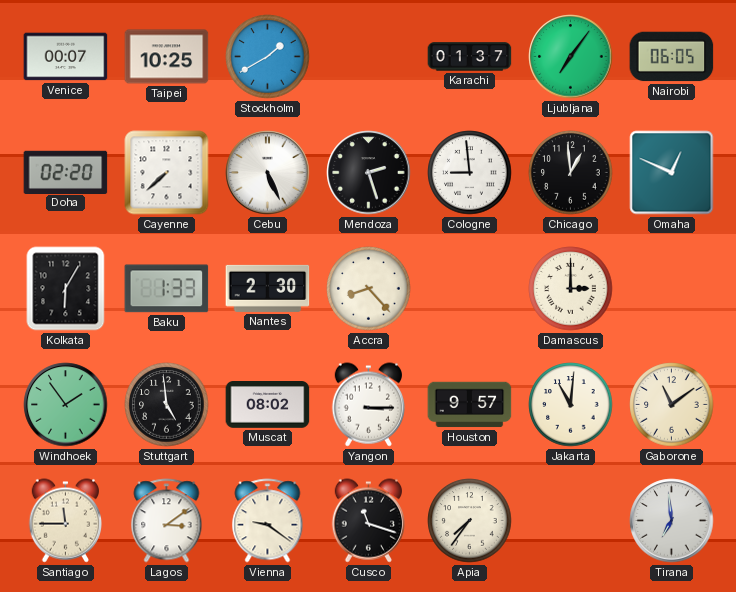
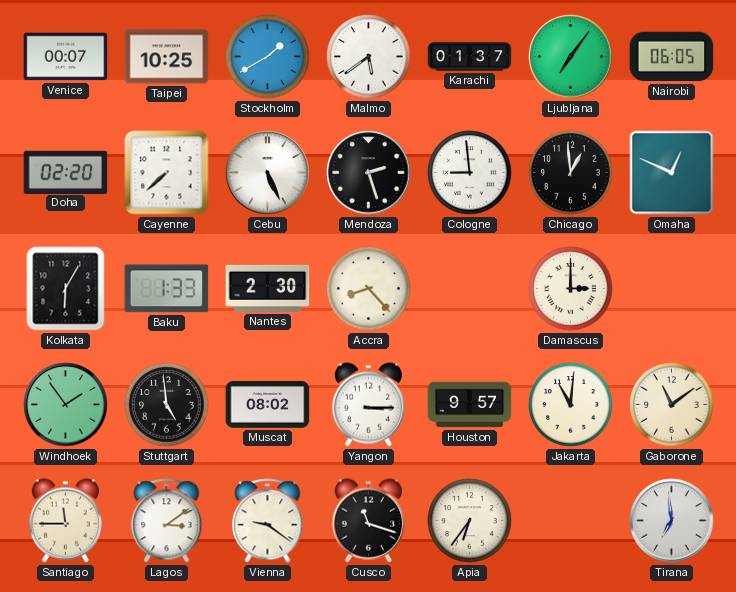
Malmo: none -> 5:39
Apia: 7:36 -> 6:36
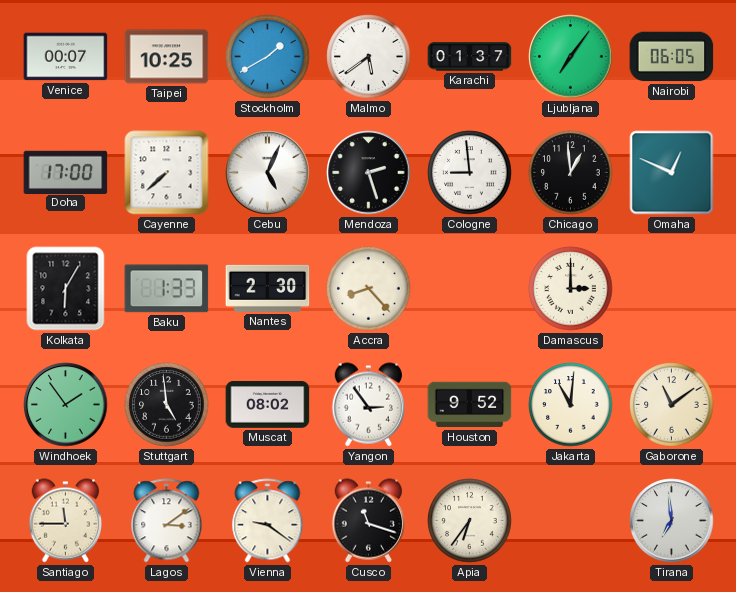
Doha: 02:20 -> 17:00
Cebu: 5:26 -> 5:04
Yangon: 3:15 -> 2:54
Houston: 9:57 -> 9:52
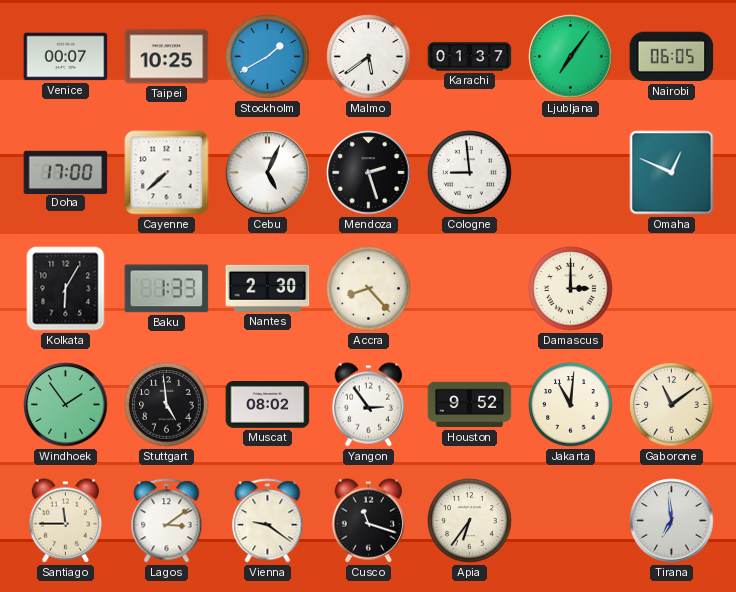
Chicago: 12:59 -> none
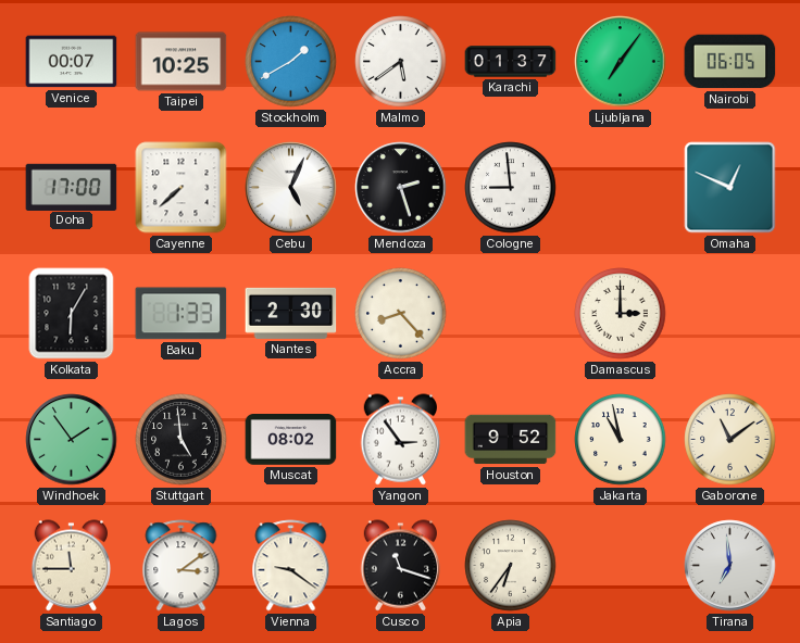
Jakarta: 11:01 -> 10:58
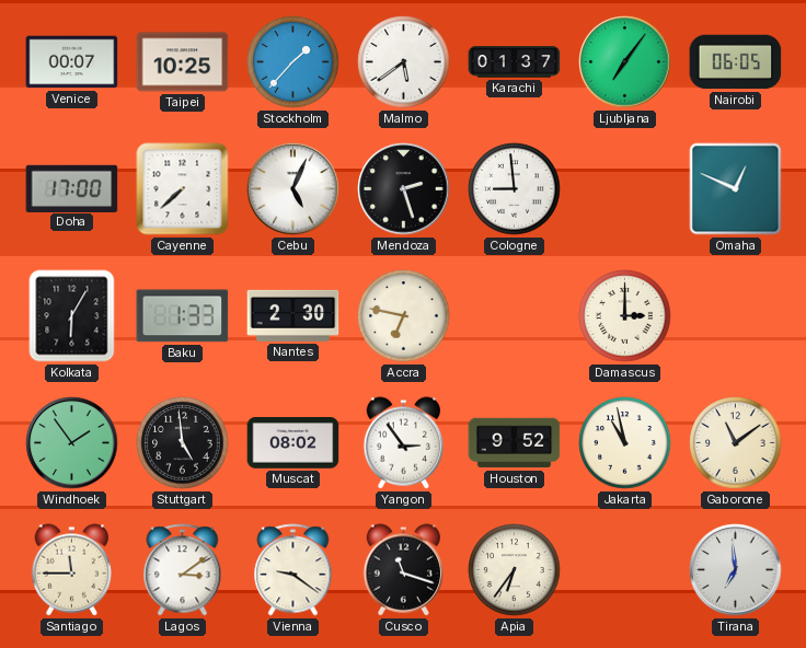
Stockholm: 1:40 -> 1:37
Accra: 8:23 -> 6:47
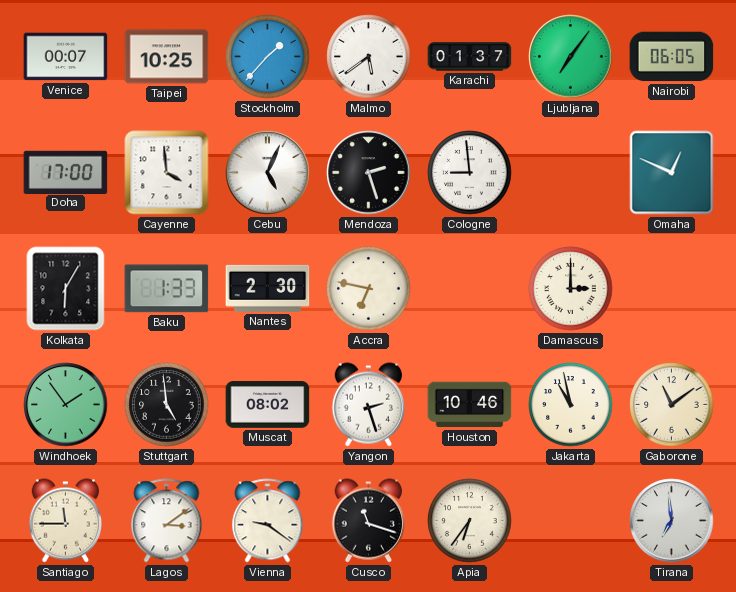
Cayenne: 7:38 -> 3:59
Yangon: 2:54 -> 2:27
Houston: 9:52 -> 10:46
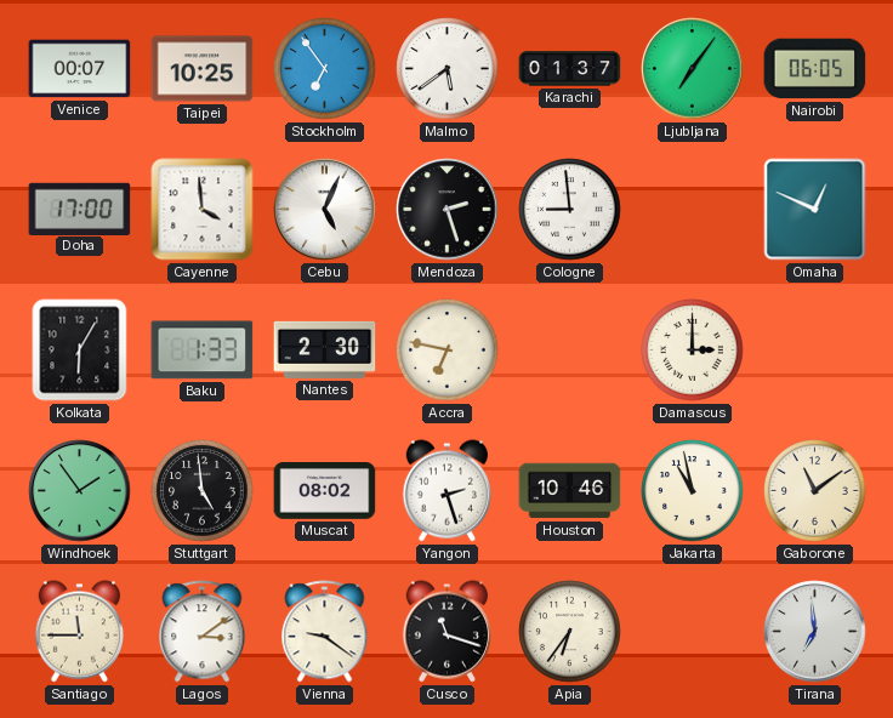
Stockholm: 1:37 -> 6:54
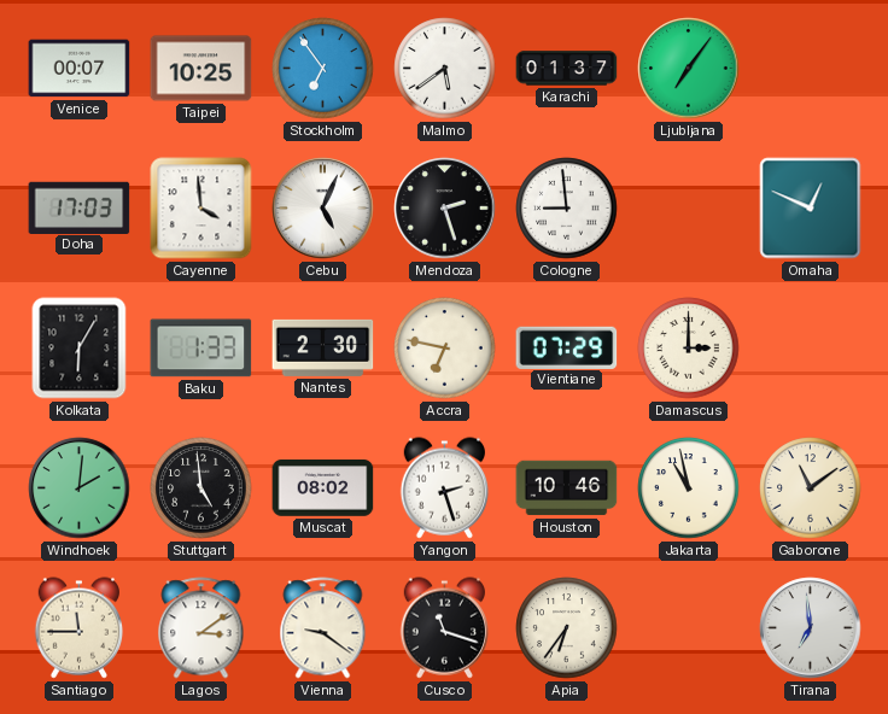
Nairobi: 06:05 -> none
Doha: 17:00 -> 17:03
Vientiane: none -> 07:29
Windhoek: 1:54 -> 2:01
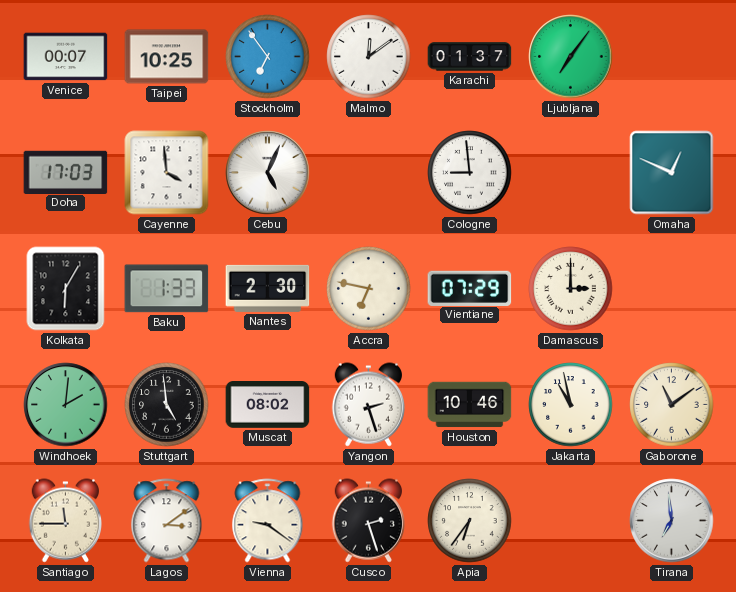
Malmo: 5:39 -> 12:09
Mendoza: 2:27 -> none
Cusco: 11:18 -> 2:27
